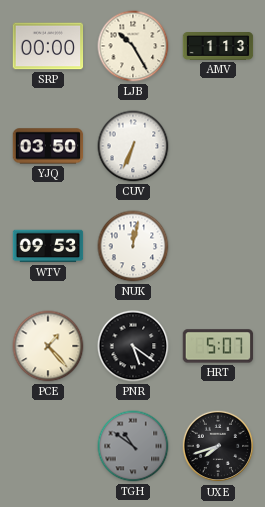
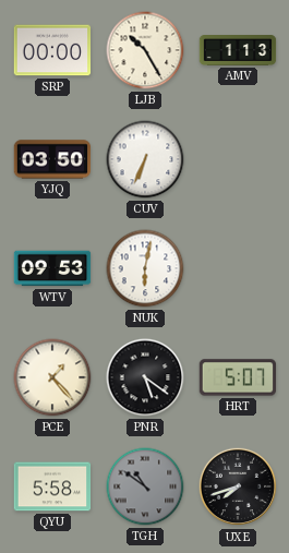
NUK: 12:02 -> 6:02
QYU: none -> 5:58
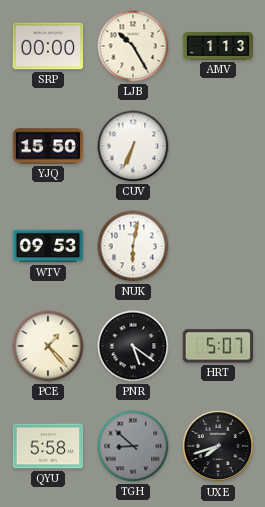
YJQ: 03:50 -> 15:50
TGH: 10:51 -> 8:52
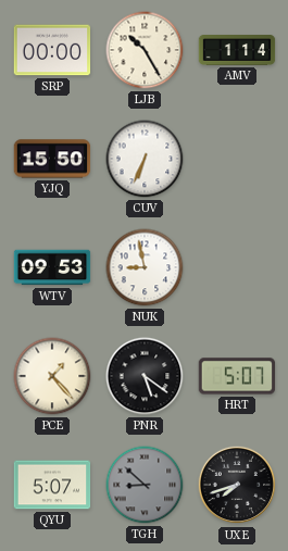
AMV: 1:13 -> 1:14
NUK: 6:02 -> 8:58
QYU: 5:58 -> 5:07
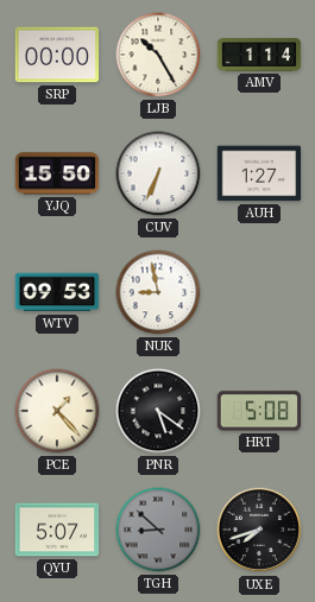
AUH: none -> 1:27
HRT: 5:07 -> 5:08
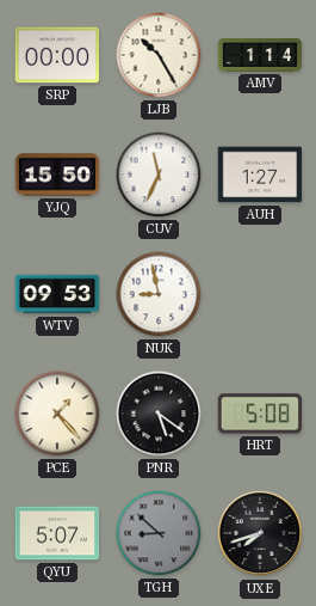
CUV: 6:34 -> 11:34
